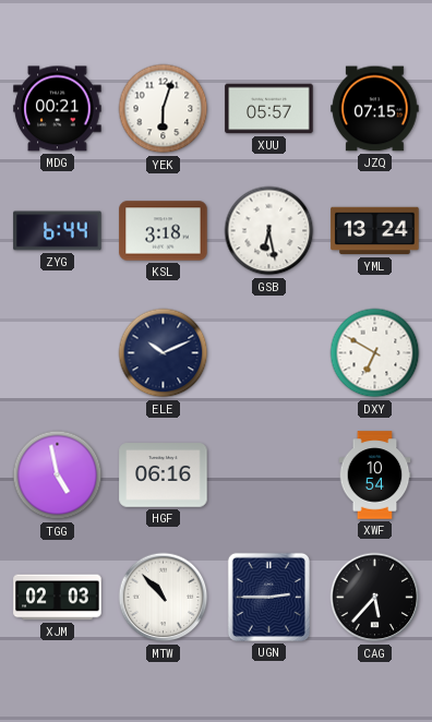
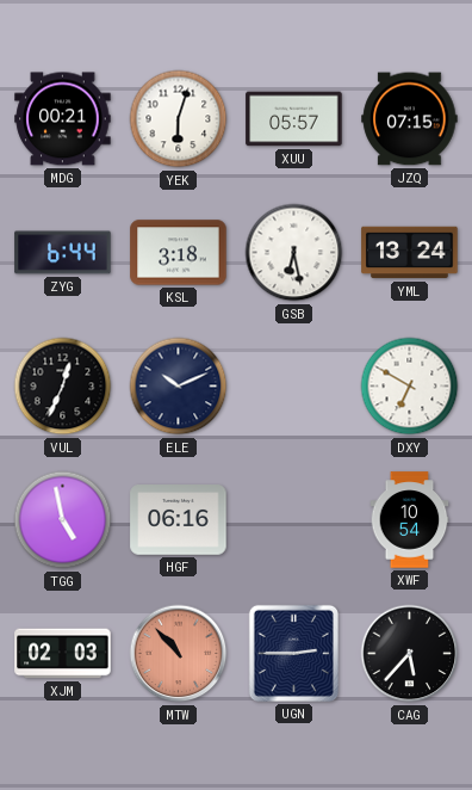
VUL: none -> 12:34
MTW dial: white -> salmon
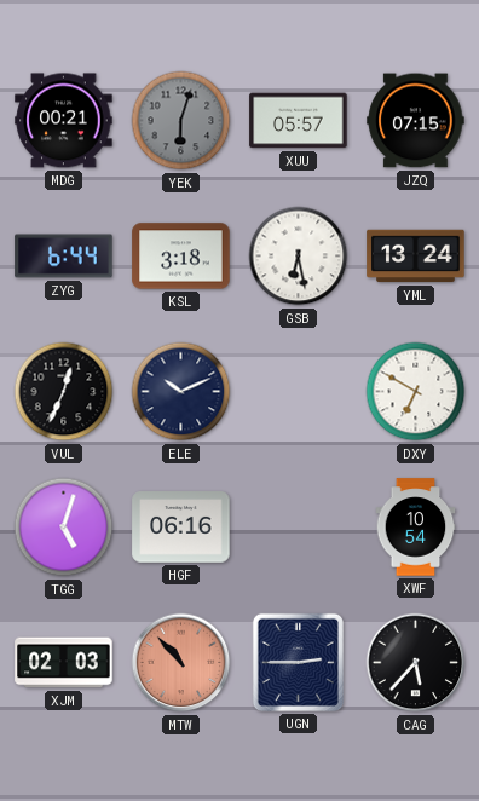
YEK dial: white -> grey
TGG: 4:58 -> 5:03
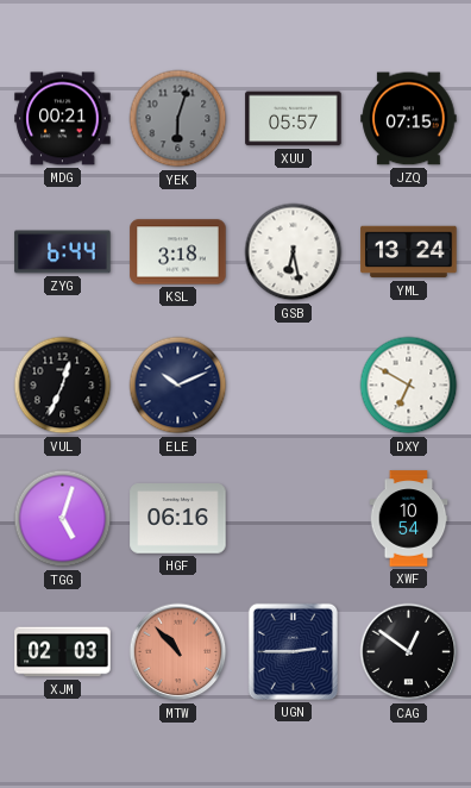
CAG: 5:37 -> 12:51
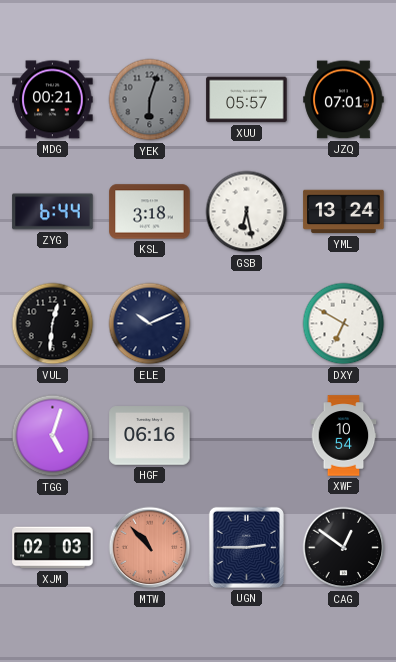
JZQ: 07:15 -> 07:01
VUL: 12:34 -> 12:31
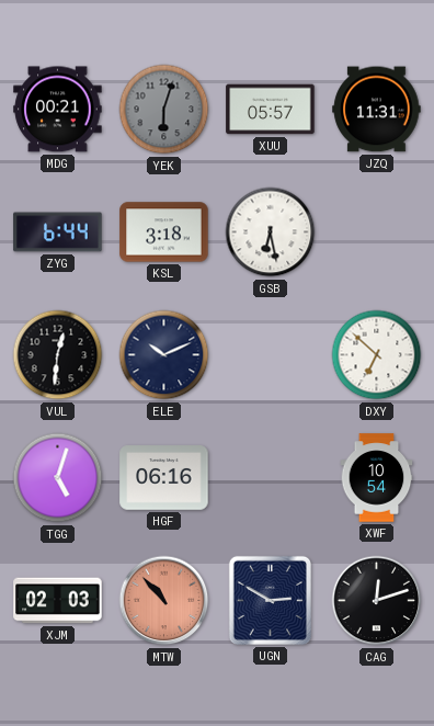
JZQ: 07:01 -> 11:31
YML: 13:24 -> none
DXY: 6:50 -> 6:52
UGN: 2:45 -> 2:50
CAG: 12:51 -> 12:12
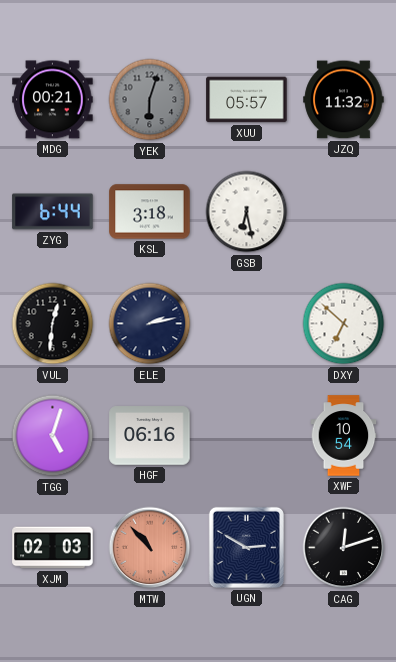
JZQ: 11:31 -> 11:32
ELE: 10:11 -> 2:13
